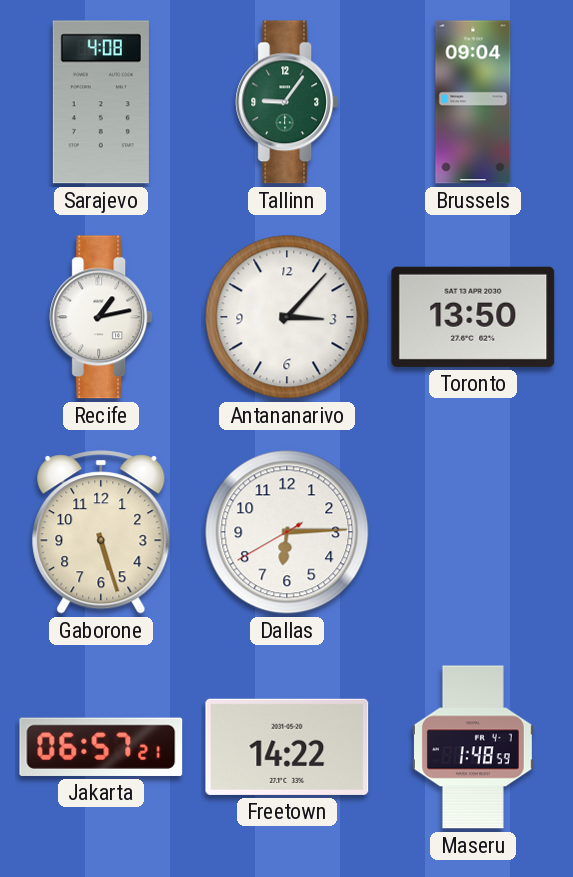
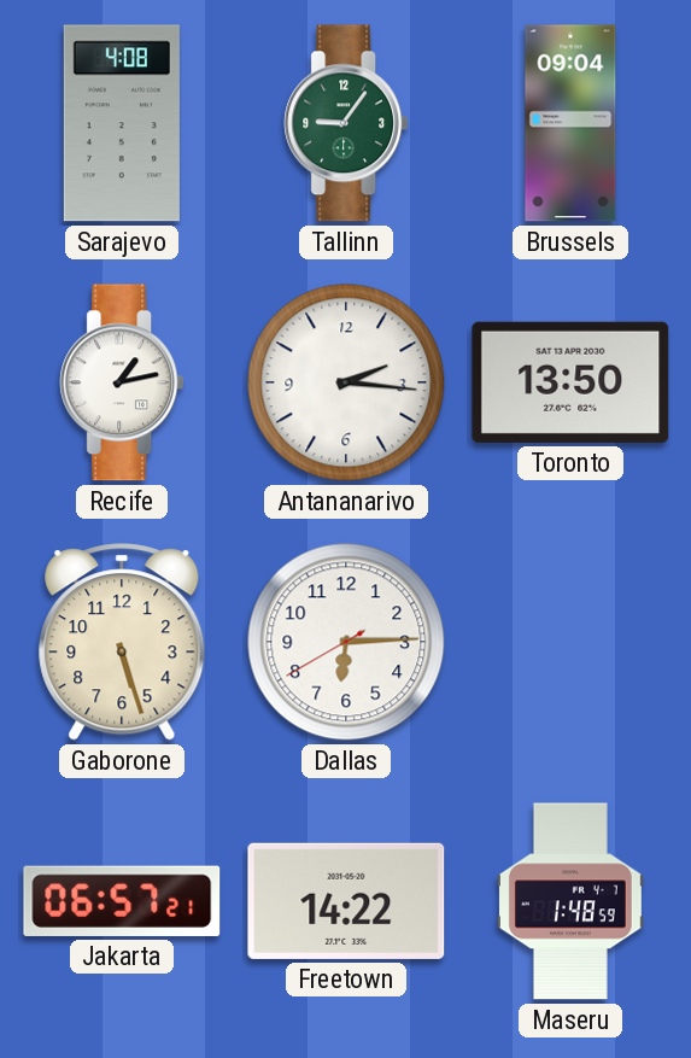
Antananarivo: 3:07 -> 2:16
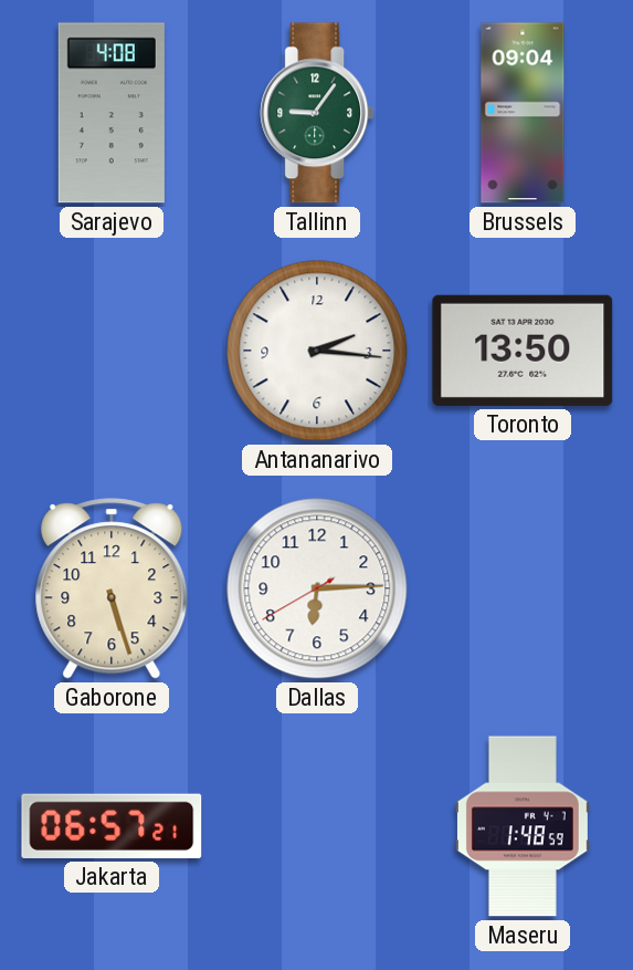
Recife: 1:13 -> none
Freetown: 14:22 -> none
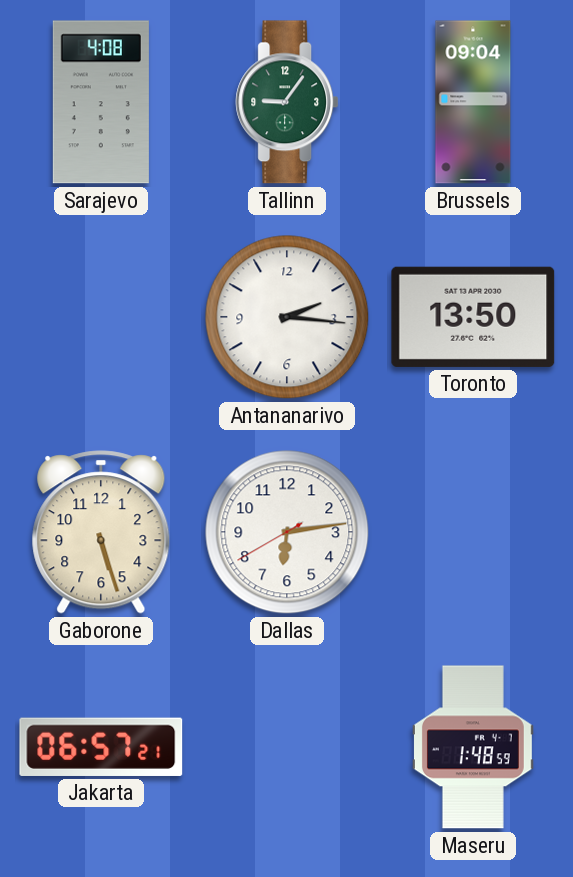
Dallas: 6:14 -> 6:13
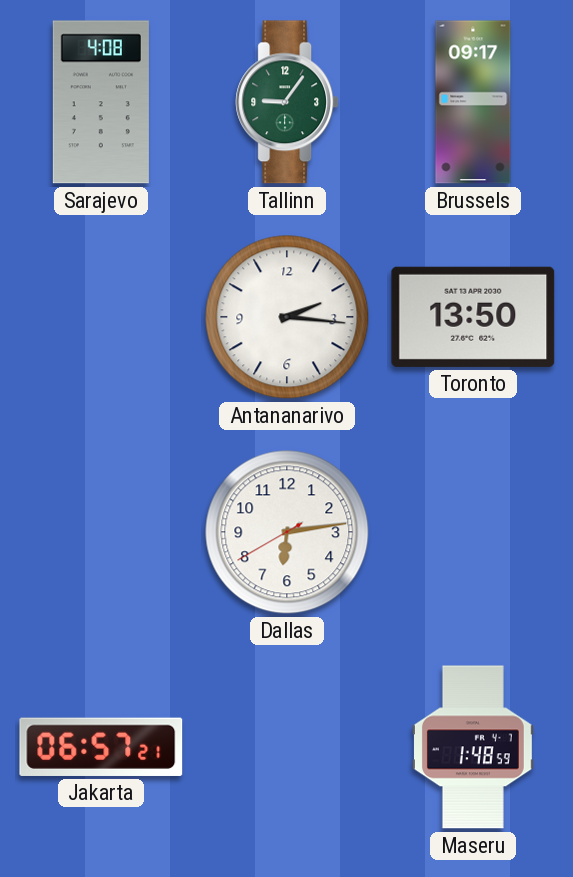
Brussels: 09:04 -> 09:17
Gaborone: 5:27 -> none
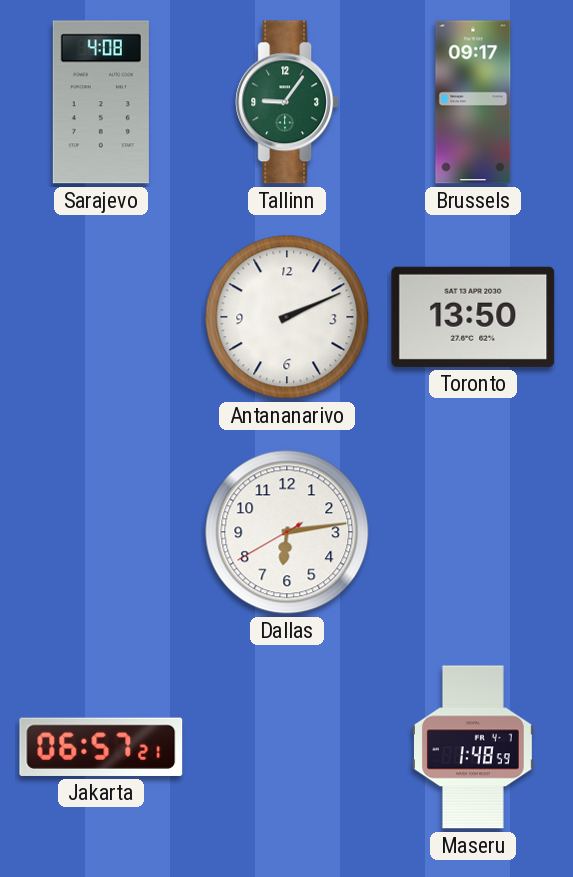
Antananarivo: 2:16 -> 2:11
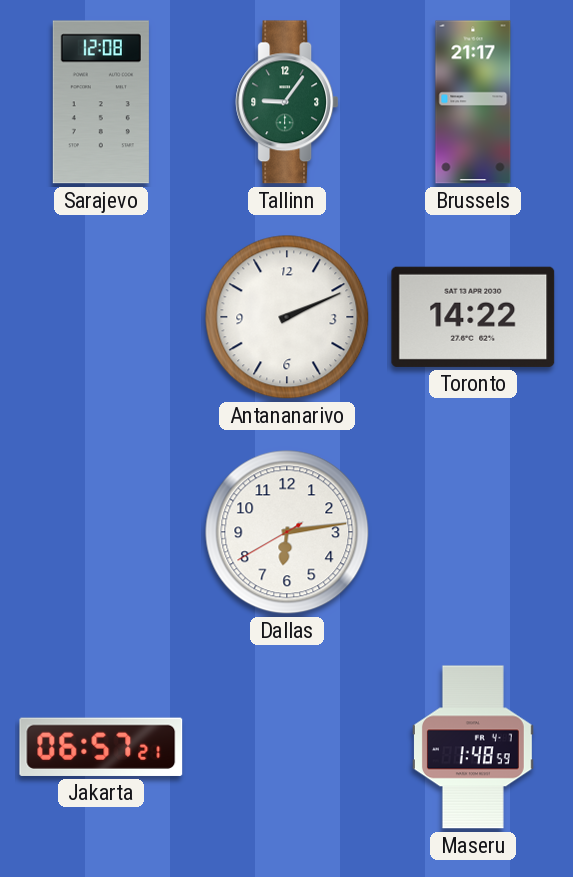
Sarajevo: 4:08 -> 12:08
Brussels: 09:17 -> 21:17
Toronto: 13:50 -> 14:22
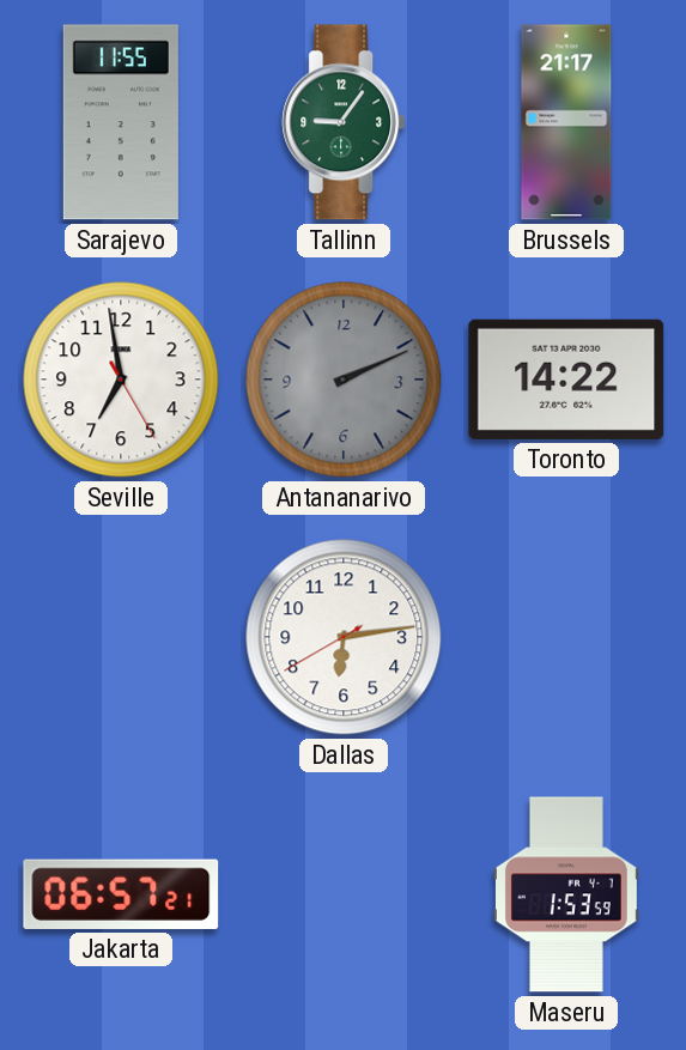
Sarajevo: 12:08 -> 11:55
Seville: none -> 6:58
Antananarivo dial: white -> grey
Maseru: 1:48 -> 1:53
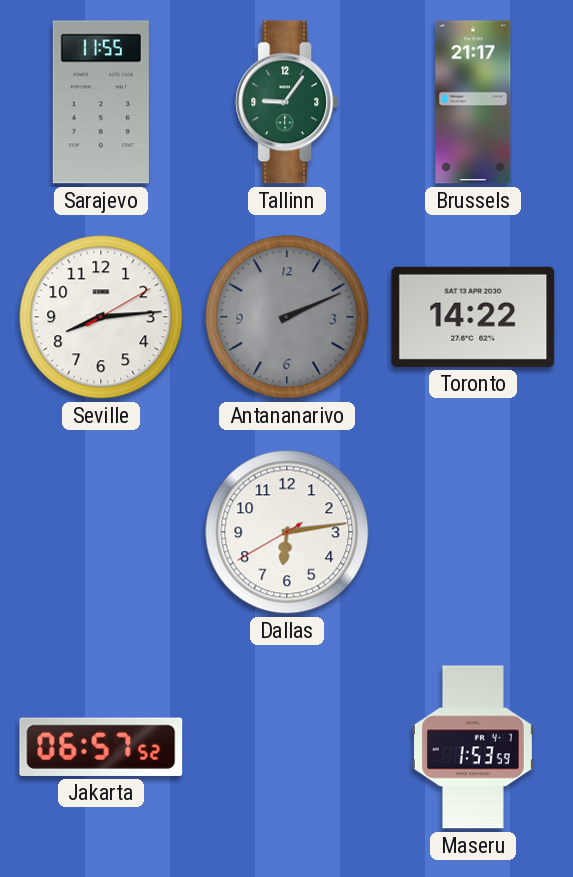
Seville: 6:58 -> 8:14
Jakarta: 06:57:21 -> 06:57:52
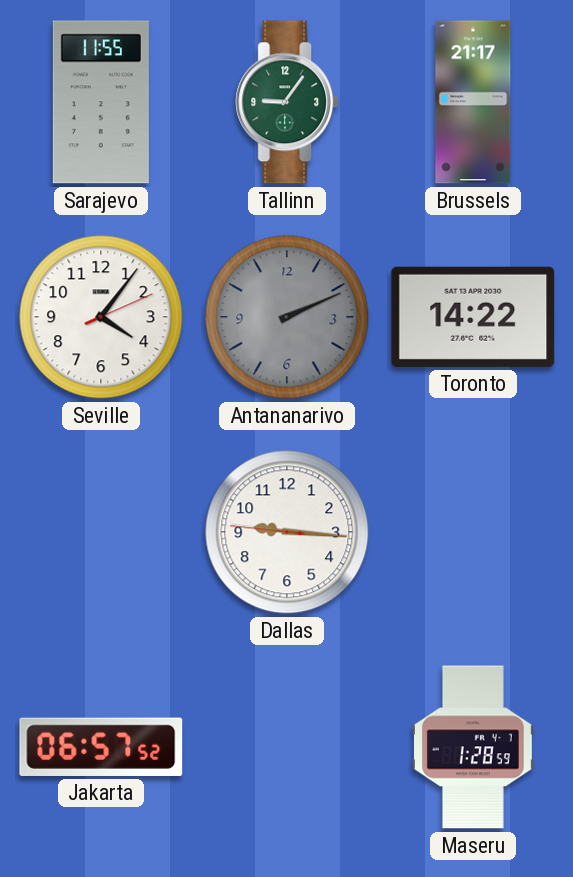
Seville: 8:14 -> 4:06
Dallas: 6:13 -> 9:15
Maseru: 1:53 -> 1:28
